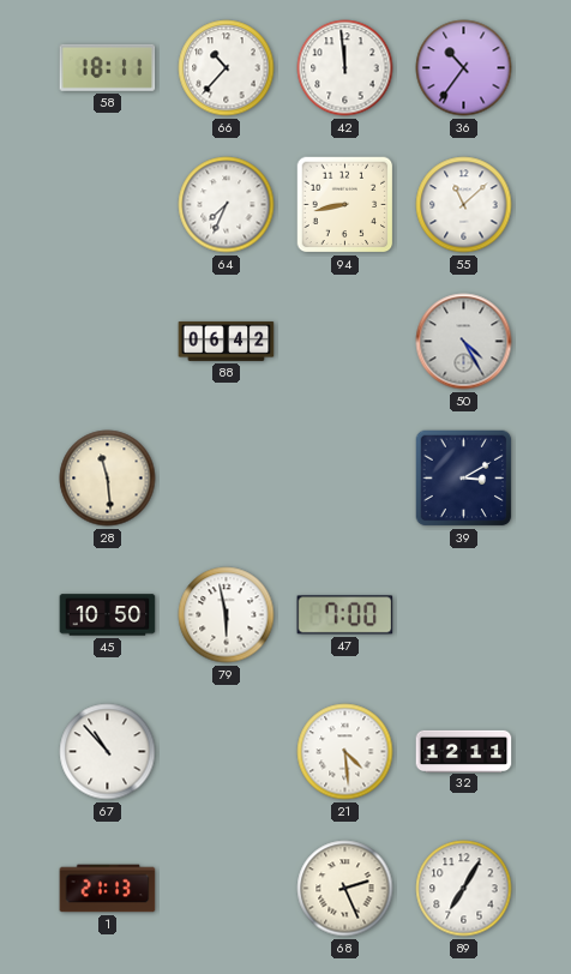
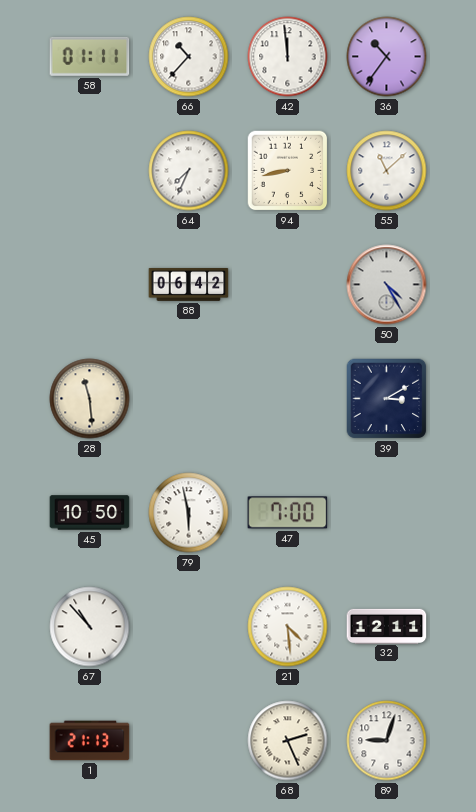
58: 18:11 -> 01:11
89: 7:05 -> 9:03
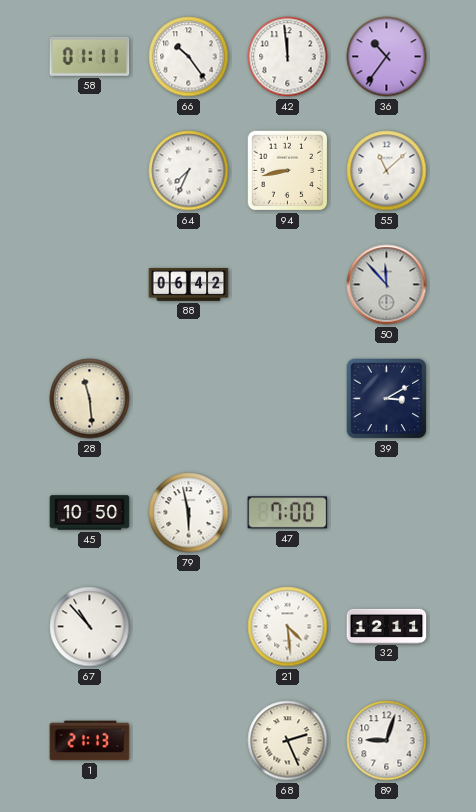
66: 10:37 -> 10:24
50: 4:25 -> 11:53
